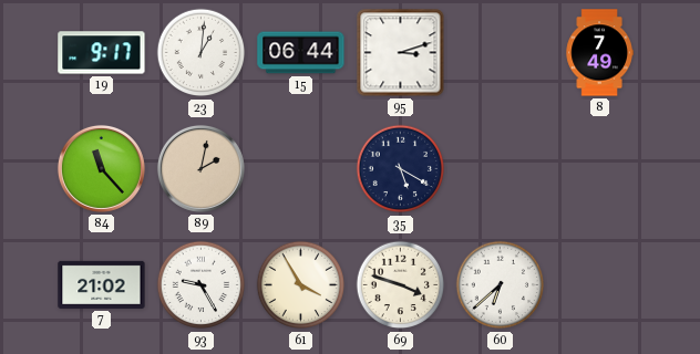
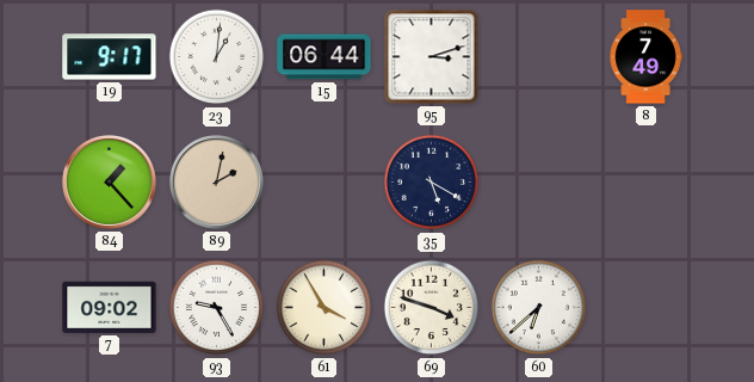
84: 11:23 -> 1:23
7: 21:02 -> 09:02
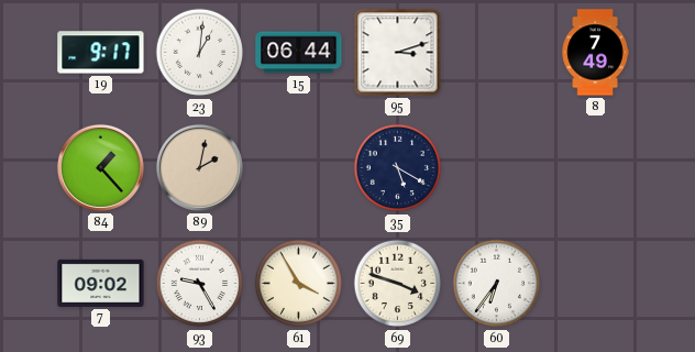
60: 6:38 -> 6:36
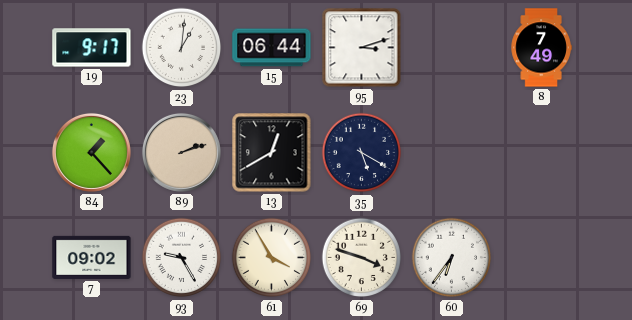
89: 2:02 -> 2:12
13: none -> 12:40
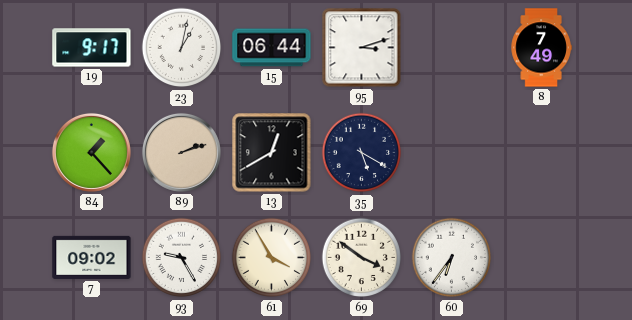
23: 1:01 -> 1:02
69: 3:48 -> 3:51
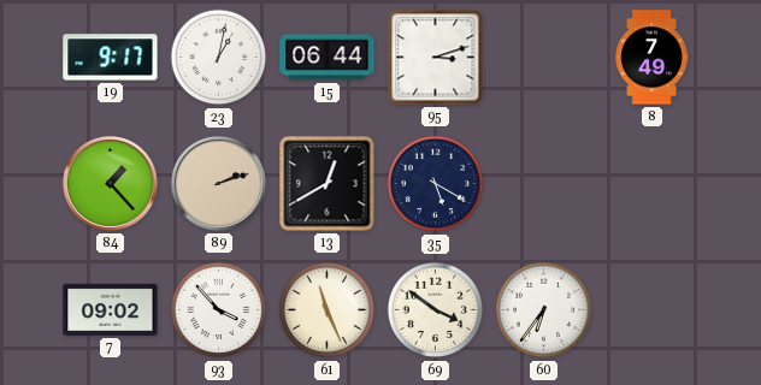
93: 9:25 -> 3:53
61: 3:55 -> 11:26
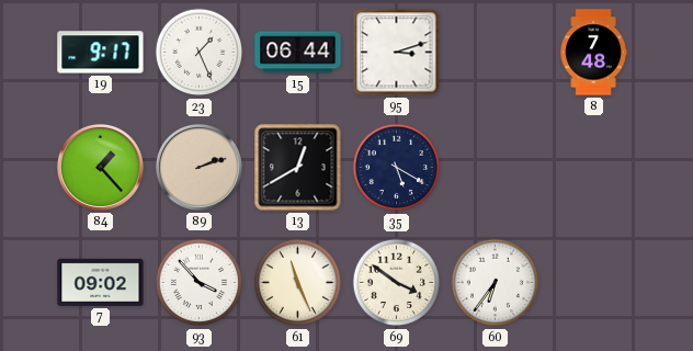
23: 1:02 -> 1:26
8: 7:49 -> 7:48
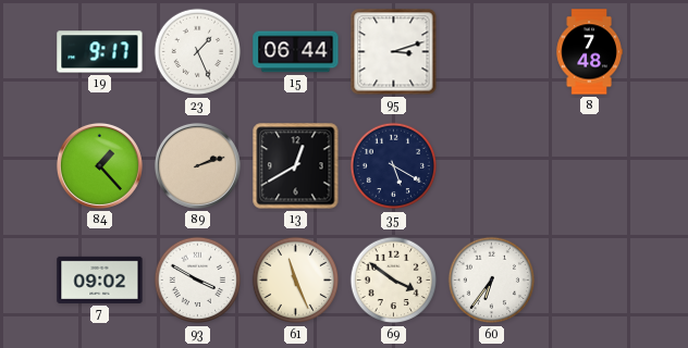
93: 3:53 -> 3:50
